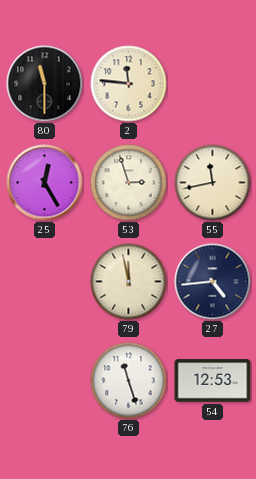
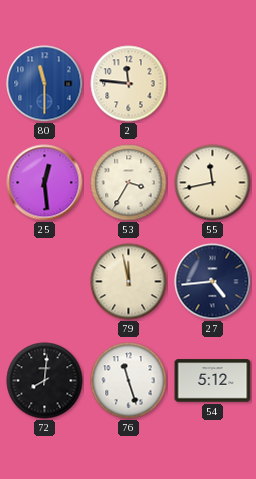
80 dial: black -> blue
25: 12:25 -> 12:29
53: 2:57 -> 3:35
72: none -> 8:01
54: 12:53 -> 5:12
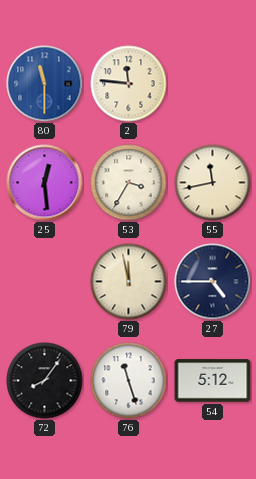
27: 4:44 -> 4:45
72: 8:01 -> 8:06
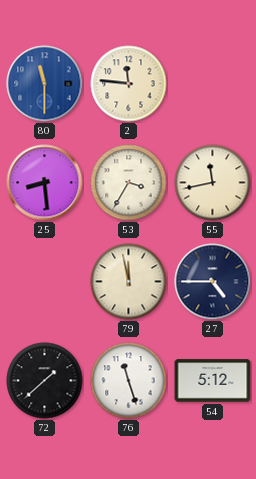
25: 12:29 -> 8:29
72: 8:06 -> 1:38
